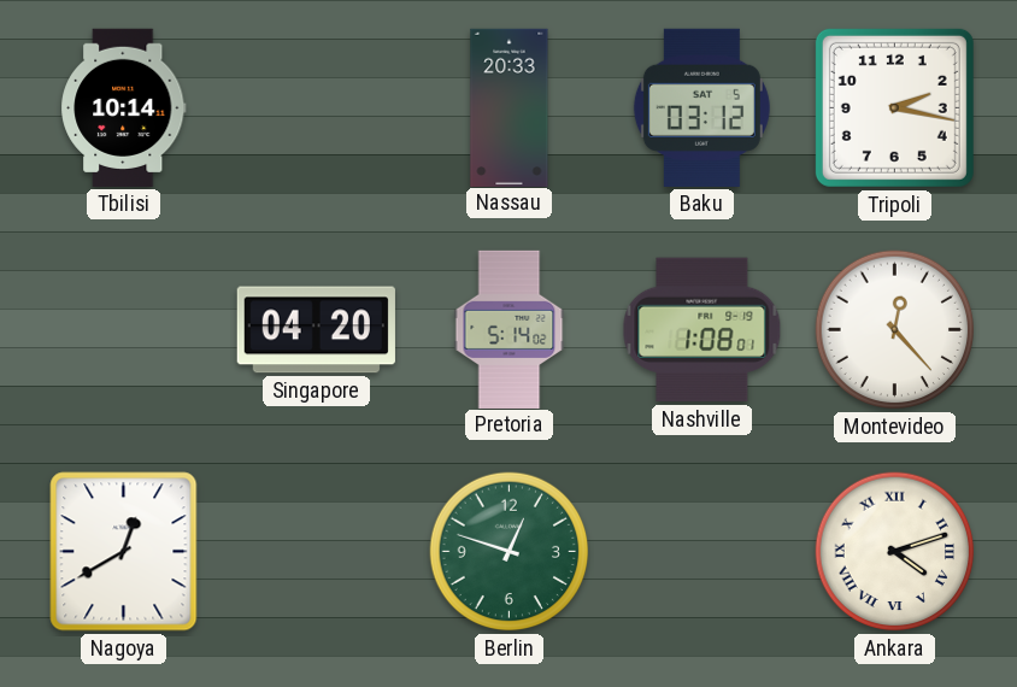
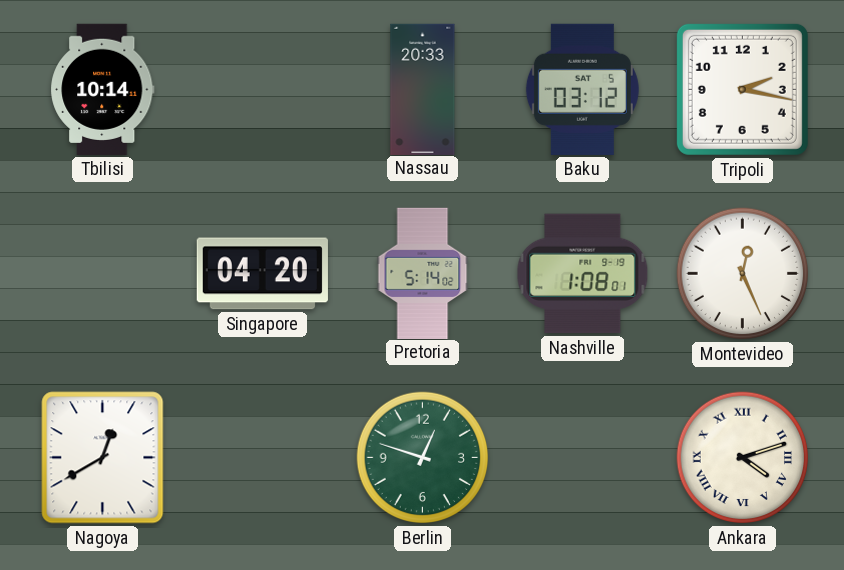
Montevideo: 12:23 -> 12:26
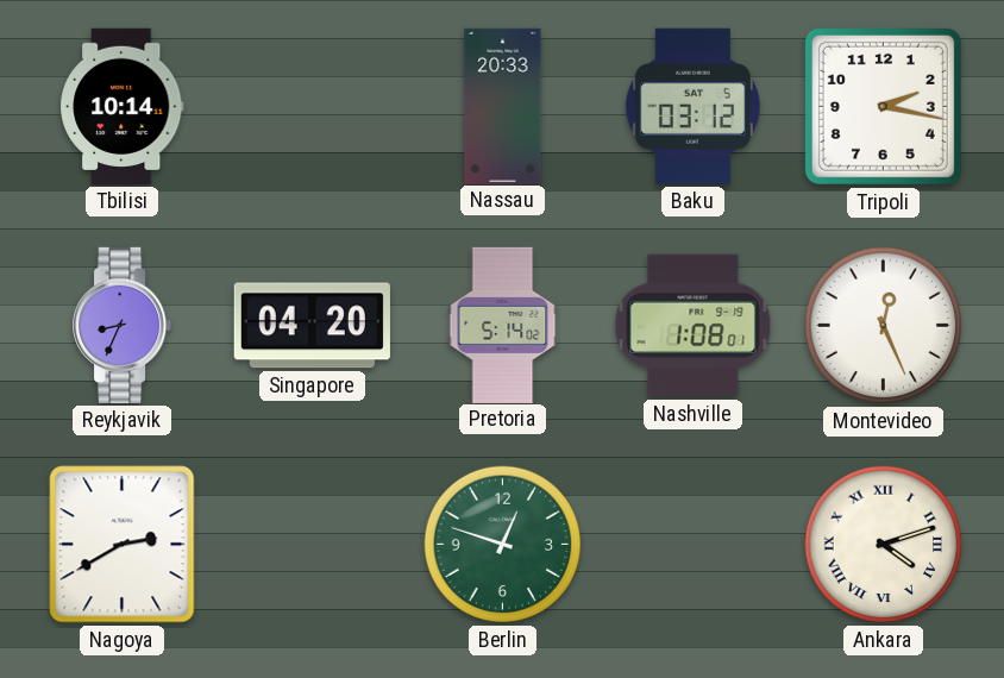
Reykjavik: none -> 8:34
Nagoya: 12:40 -> 2:40
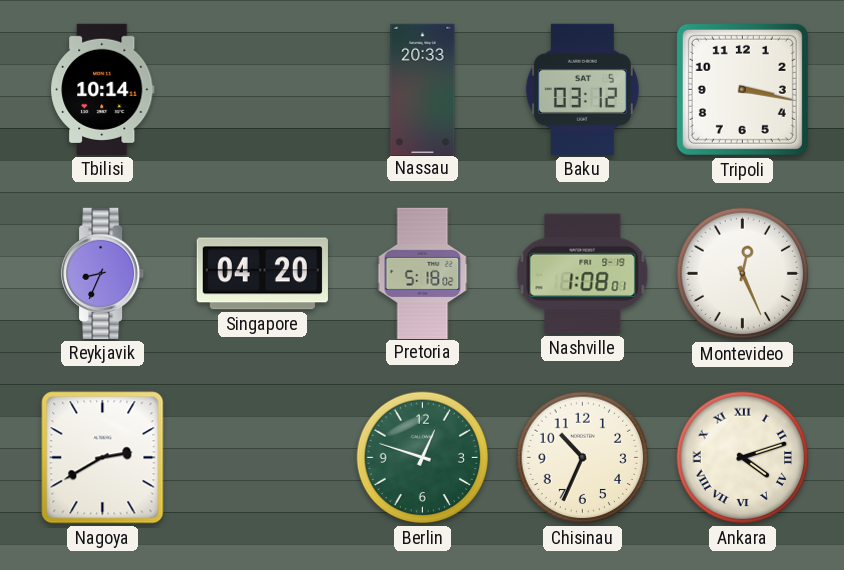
Tripoli: 2:17 -> 3:17
Pretoria: 5:14 -> 5:18
Chisinau: none -> 10:34
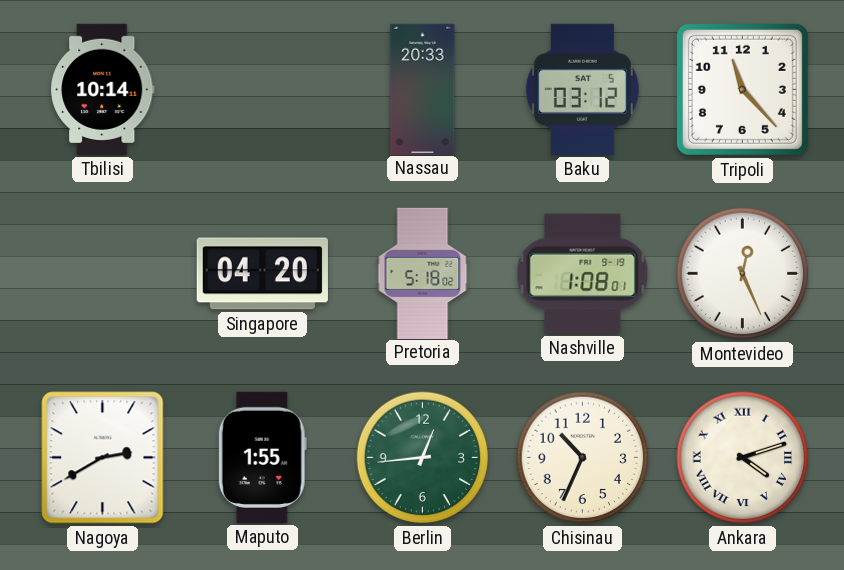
Tripoli: 3:17 -> 11:23
Reykjavik: 8:34 -> none
Maputo: none -> 1:55
Berlin: 12:48 -> 12:44
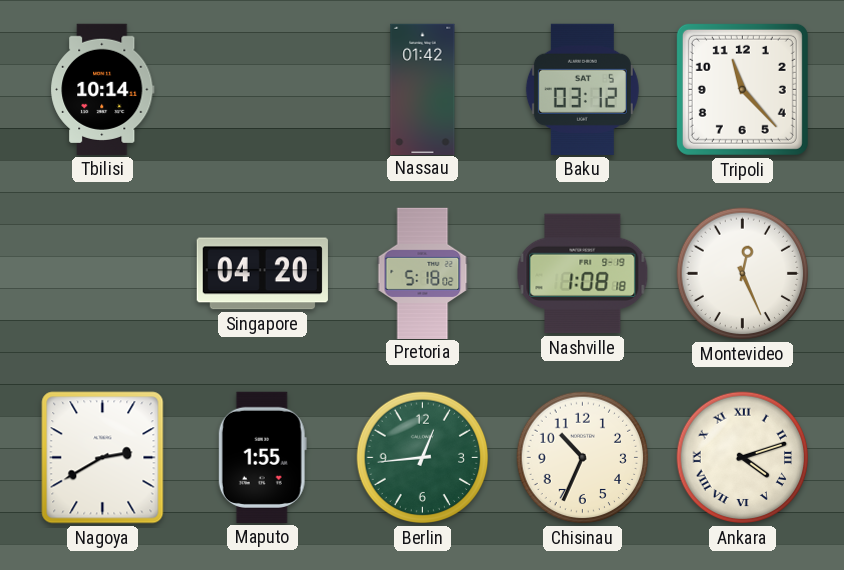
Nassau: 20:33 -> 01:42
Nashville: 1:08:01 -> 1:08:18
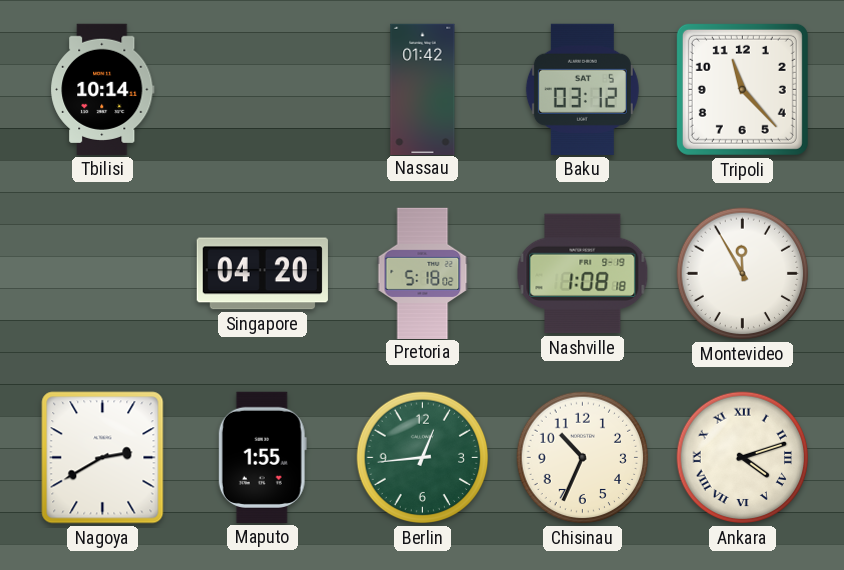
Montevideo: 12:26 -> 11:55
